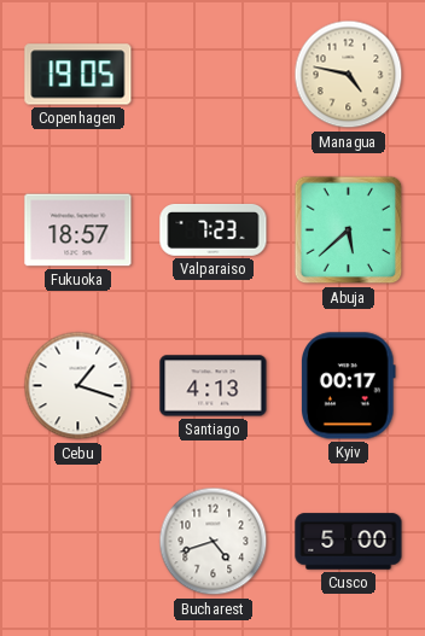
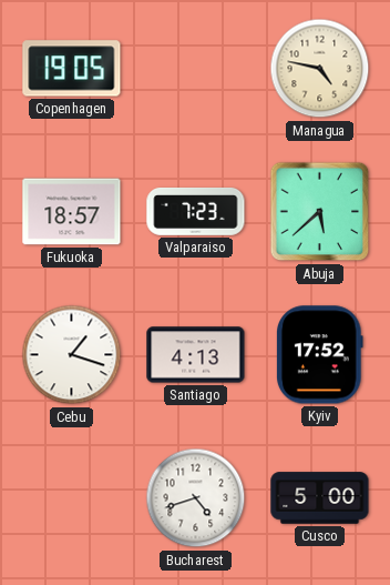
Kyiv: 00:17 -> 17:52
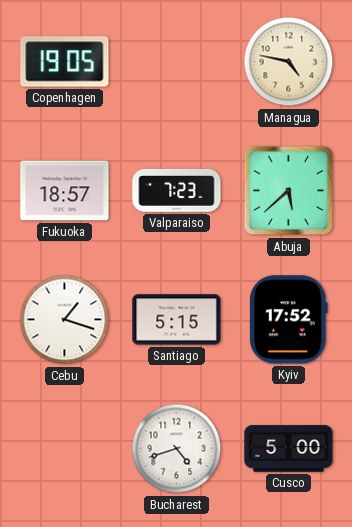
Santiago: 4:13 -> 5:15
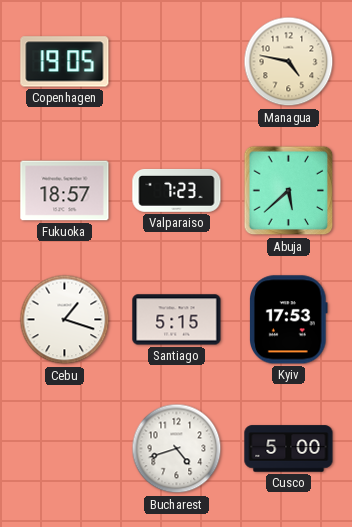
Kyiv: 17:52 -> 17:53
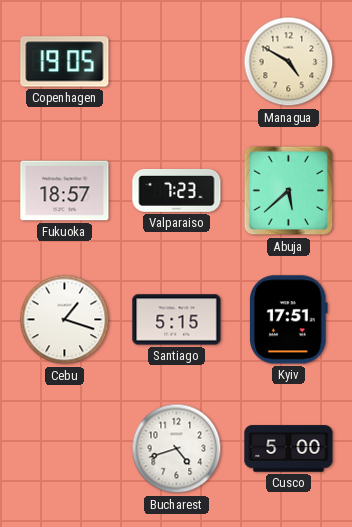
Managua: 4:47 -> 4:50
Kyiv: 17:53 -> 17:51
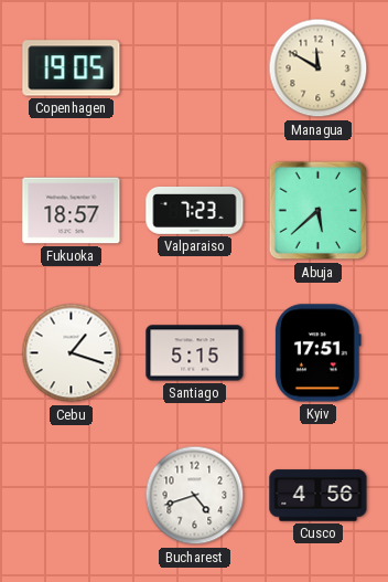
Managua: 4:50 -> 11:50
Cusco: 5:00 -> 4:56
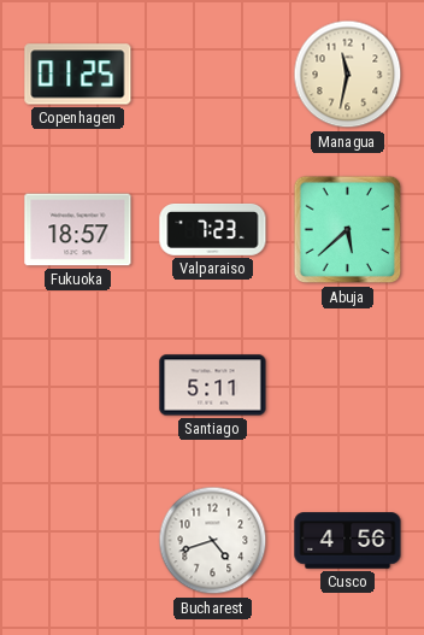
Copenhagen: 19:05 -> 01:25
Managua: 11:50 -> 11:32
Cebu: 1:18 -> none
Santiago: 5:15 -> 5:11
Kyiv: 17:51 -> none
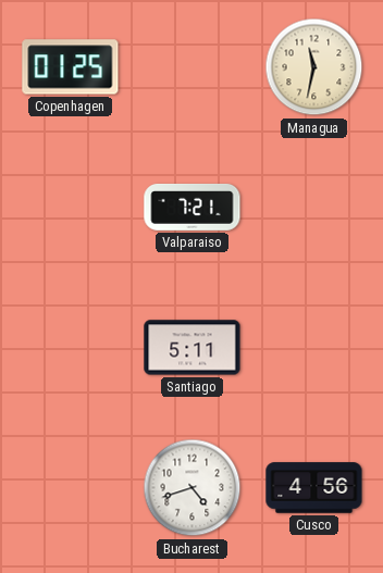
Fukuoka: 18:57 -> none
Valparaiso: 7:23 -> 7:21
Abuja: 5:38 -> none
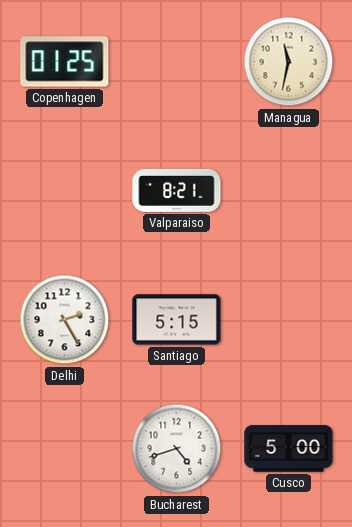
Valparaiso: 7:21 -> 8:21
Delhi: none -> 2:25
Santiago: 5:11 -> 5:15
Cusco: 4:56 -> 5:00
